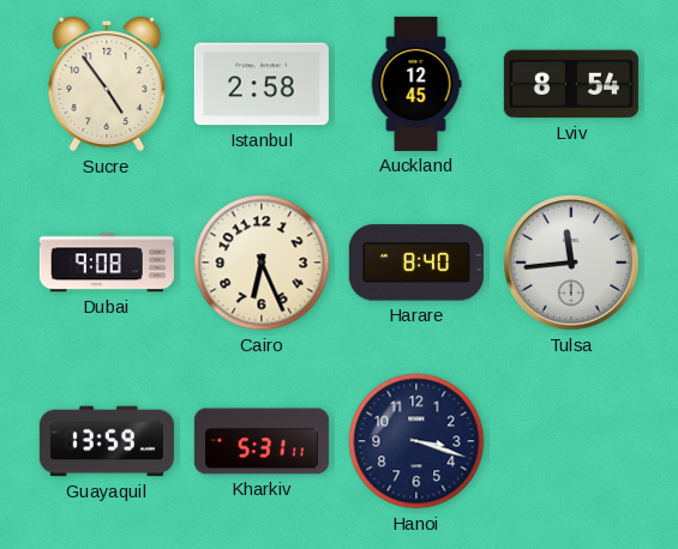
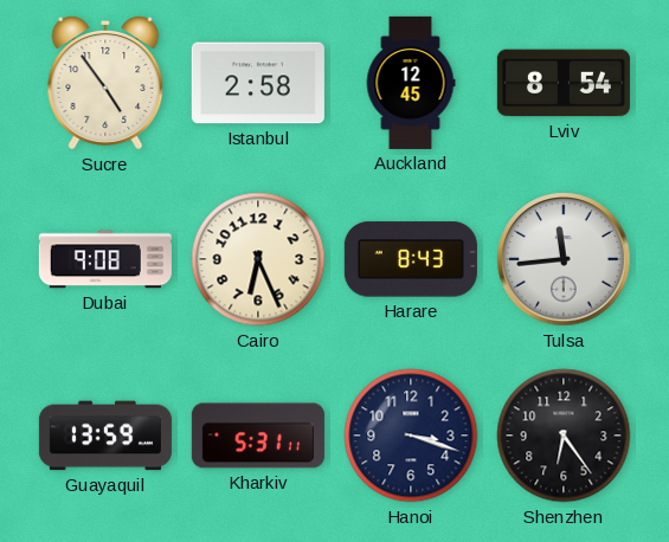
Harare: 8:40 -> 8:43
Shenzhen: none -> 6:24
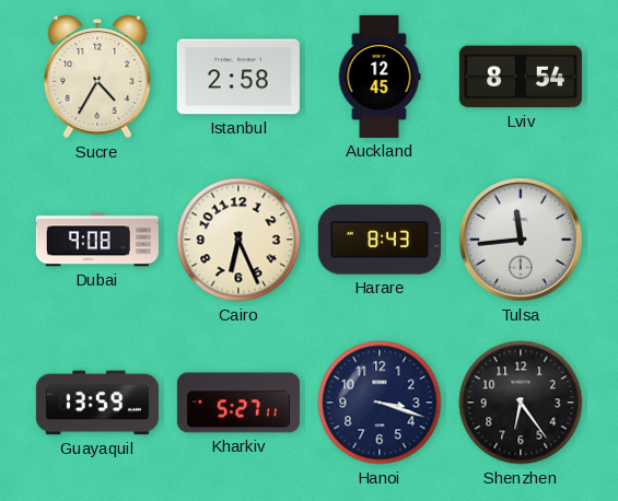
Sucre: 4:54 -> 4:35
Kharkiv: 5:31 -> 5:27
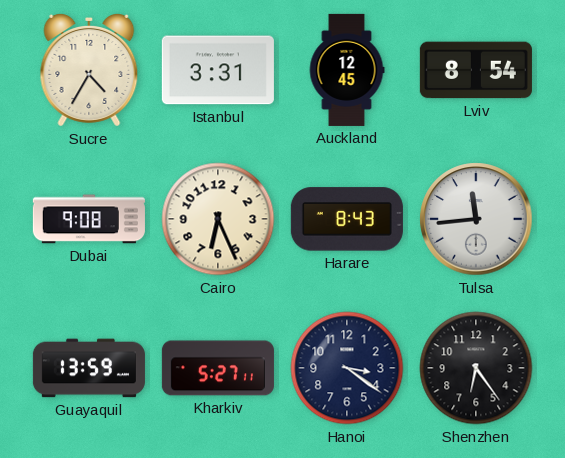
Istanbul: 2:58 -> 3:31
Hanoi: 3:18 -> 3:21
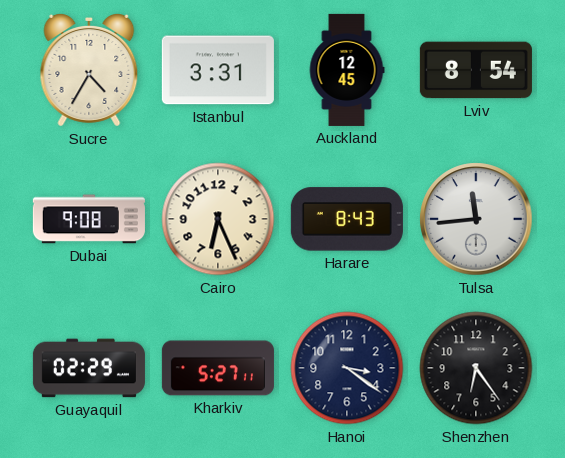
Guayaquil: 13:59 -> 02:29
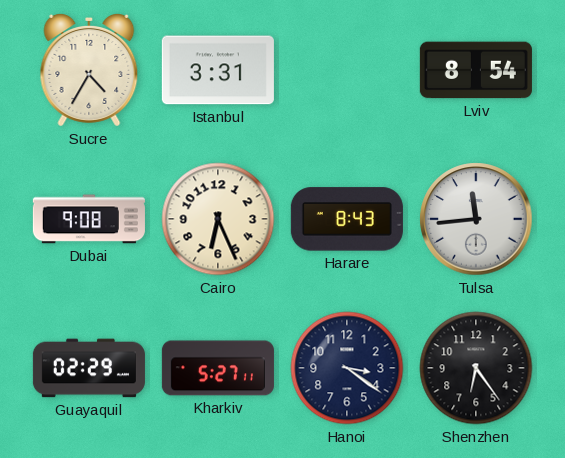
Auckland: 12:45 -> none
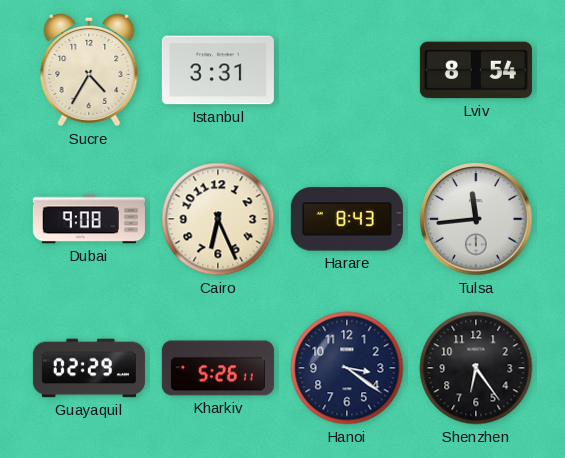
Kharkiv: 5:27 -> 5:26
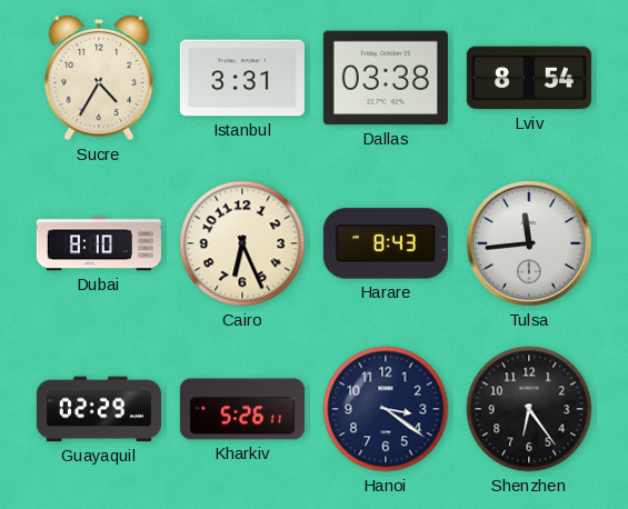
Dallas: none -> 03:38
Dubai: 9:08 -> 8:10
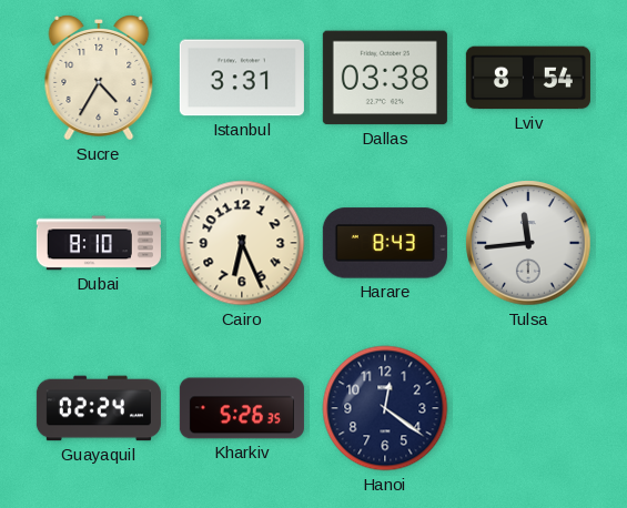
Guayaquil: 02:29 -> 02:24
Kharkiv: 5:26:11 -> 5:26:35
Hanoi: 3:21 -> 12:21
Shenzhen: 6:24 -> none
